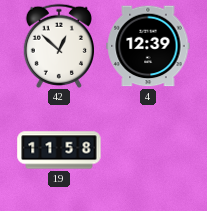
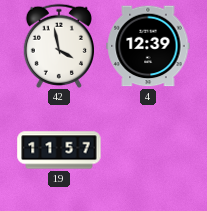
42: 12:52 -> 3:58
19: 11:58 -> 11:57
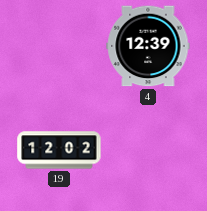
42: 3:58 -> none
19: 11:57 -> 12:02
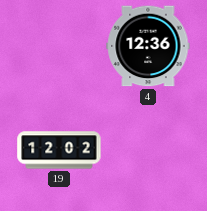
4: 12:39 -> 12:36
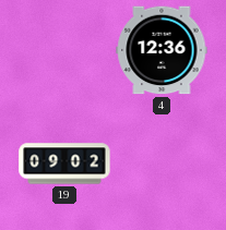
19: 12:02 -> 09:02
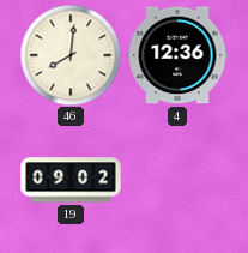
46: none -> 8:01
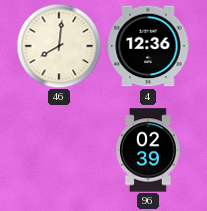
19: 09:02 -> none
96: none -> 02:39
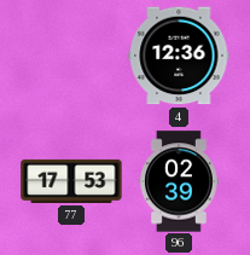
46: 8:01 -> none
77: none -> 17:53
